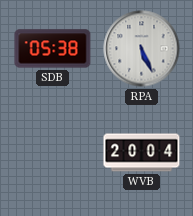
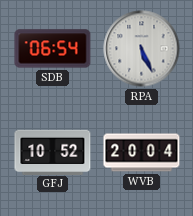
SDB: 05:38 -> 06:54
GFJ: none -> 10:52
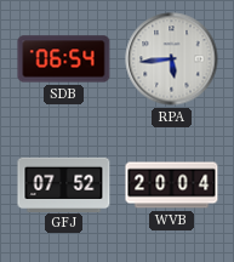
RPA: 5:26 -> 5:44
GFJ: 10:52 -> 07:52
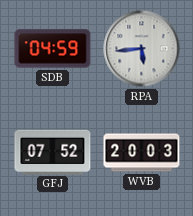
SDB: 06:54 -> 04:59
WVB: 20:04 -> 20:03
